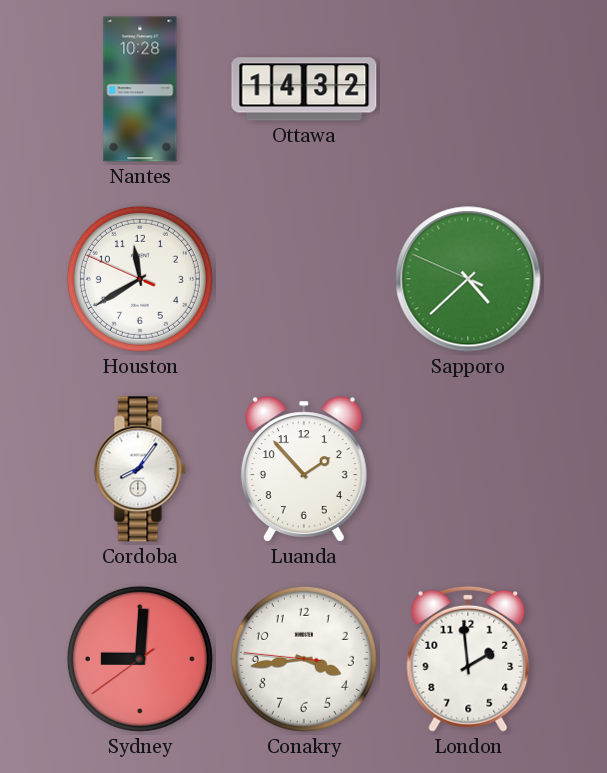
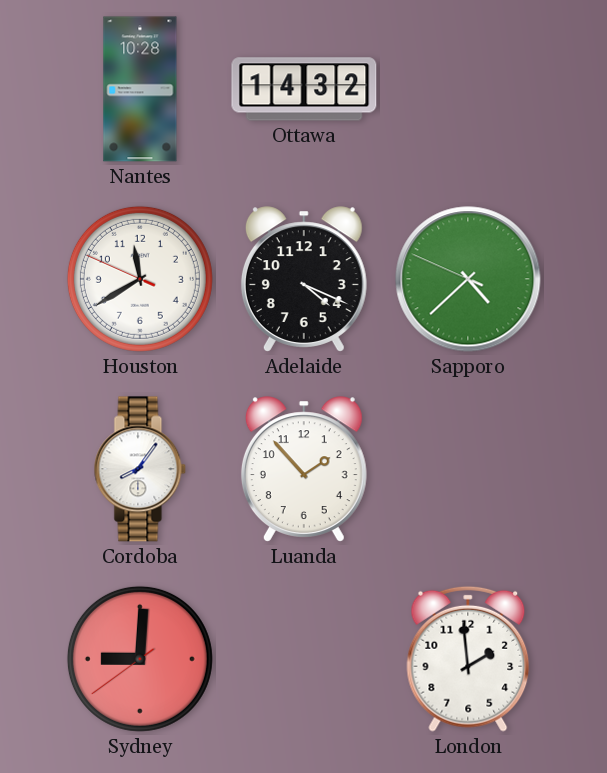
Adelaide: none -> 4:19
Conakry: 3:43 -> none
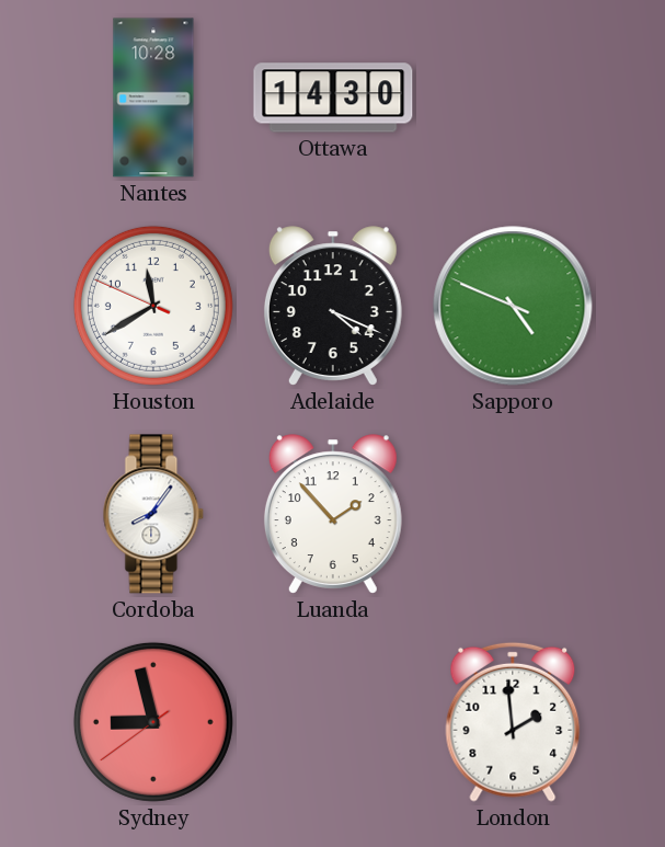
Ottawa: 14:32 -> 14:30
Sapporo: 4:37 -> 4:48
Sydney: 9:00 -> 8:57
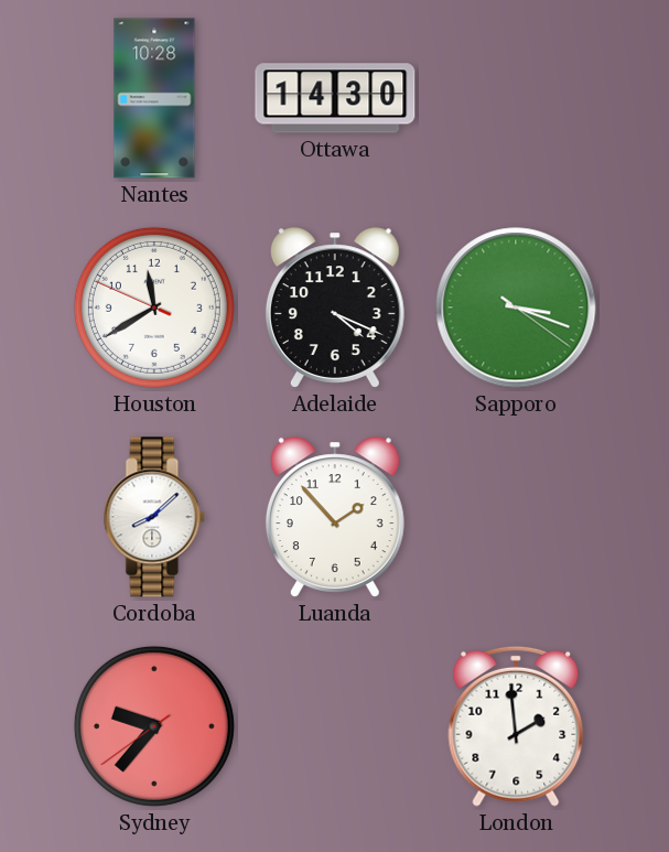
Sapporo: 4:48 -> 3:18
Cordoba: 8:06 -> 8:08
Sydney: 8:57 -> 9:36
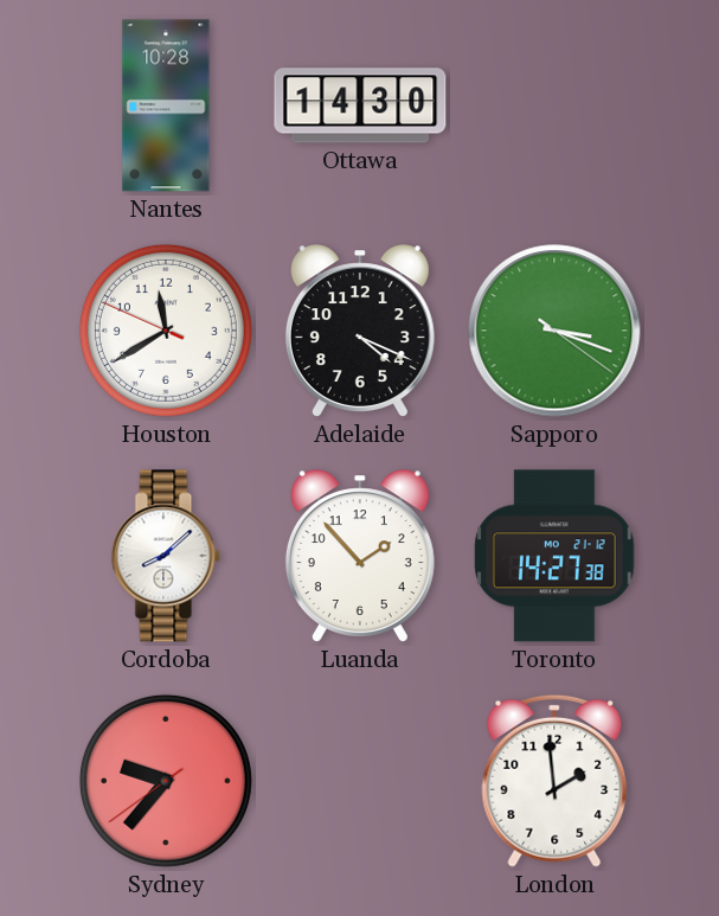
Toronto: none -> 14:27
